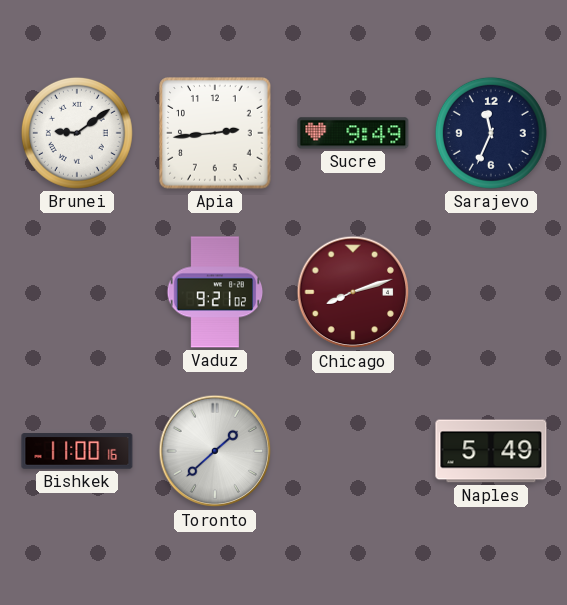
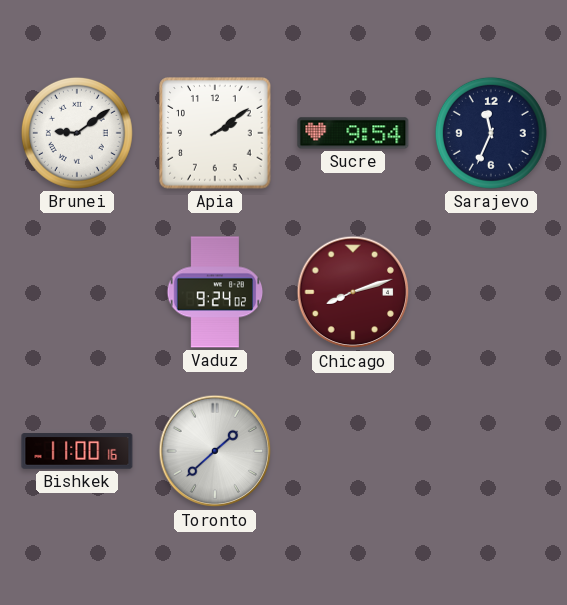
Apia: 2:44 -> 2:09
Sucre: 9:49 -> 9:54
Vaduz: 9:21 -> 9:24
Naples: 5:49 -> none
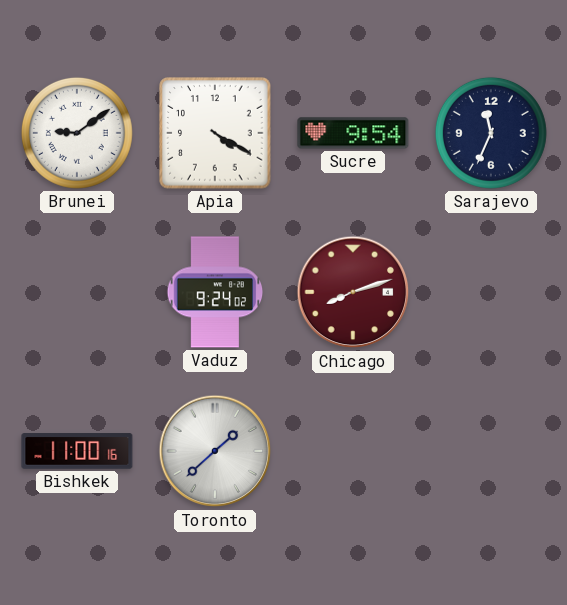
Apia: 2:09 -> 4:20
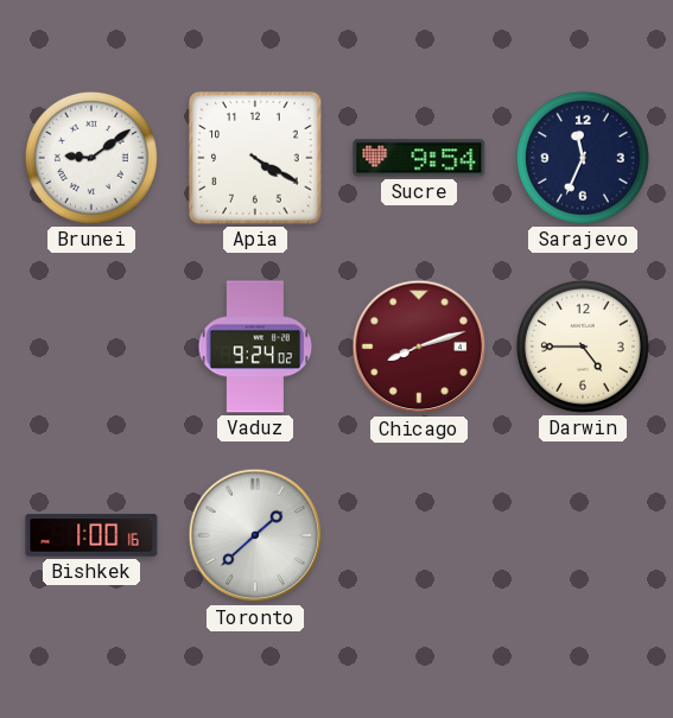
Darwin: none -> 4:45
Bishkek: 11:00 -> 1:00
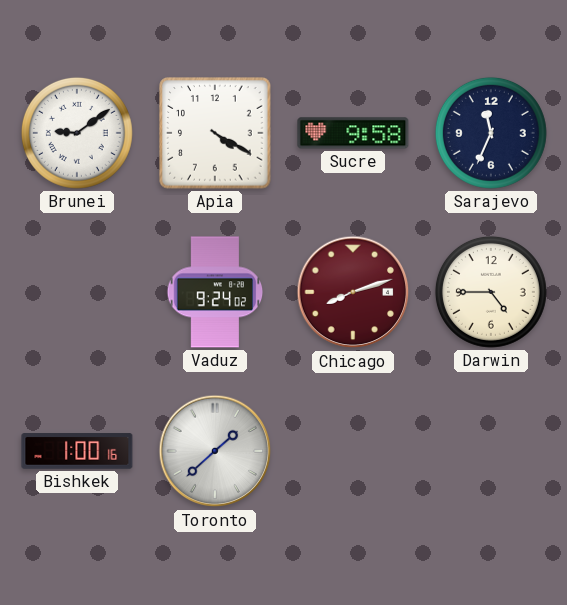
Sucre: 9:54 -> 9:58
